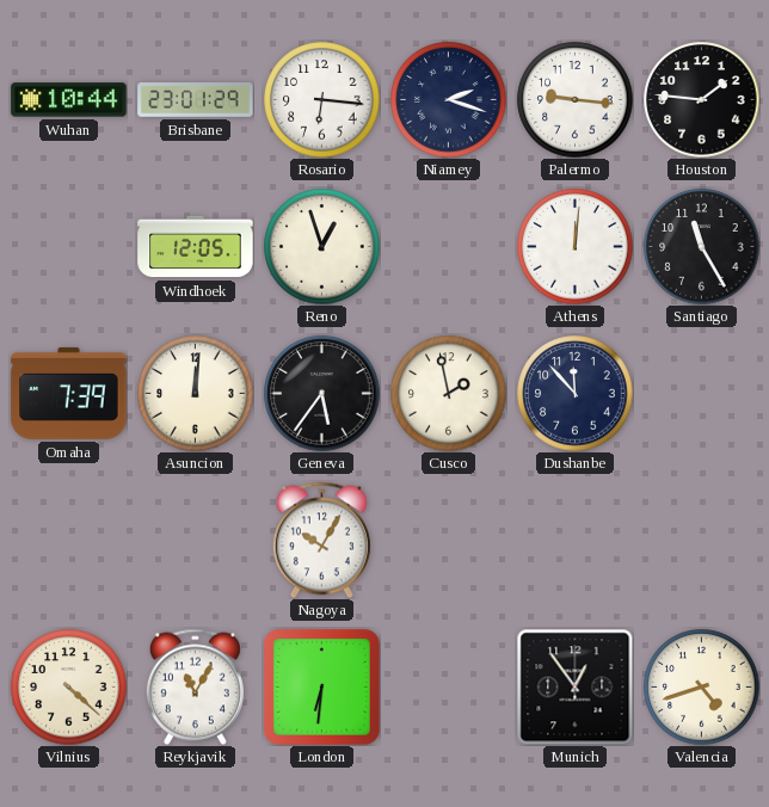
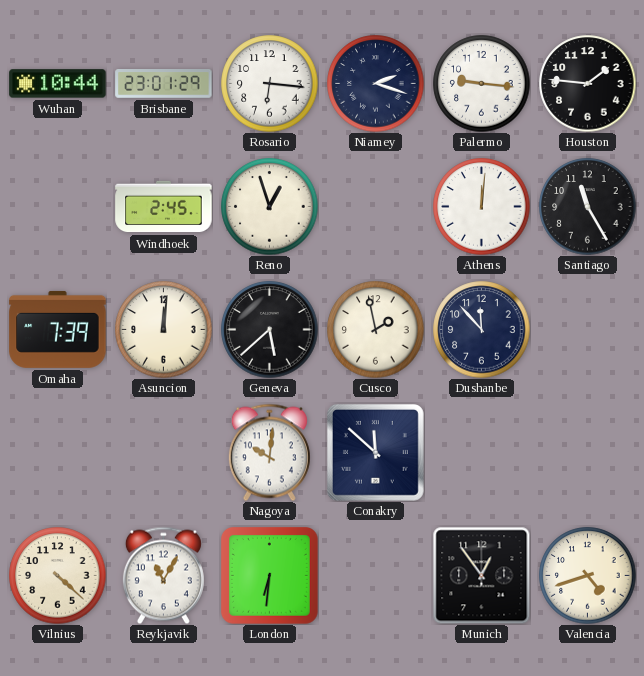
Windhoek: 12:05 -> 2:45
Geneva: 5:36 -> 5:38
Nagoya: 10:05 -> 10:01
Conakry: none -> 11:52
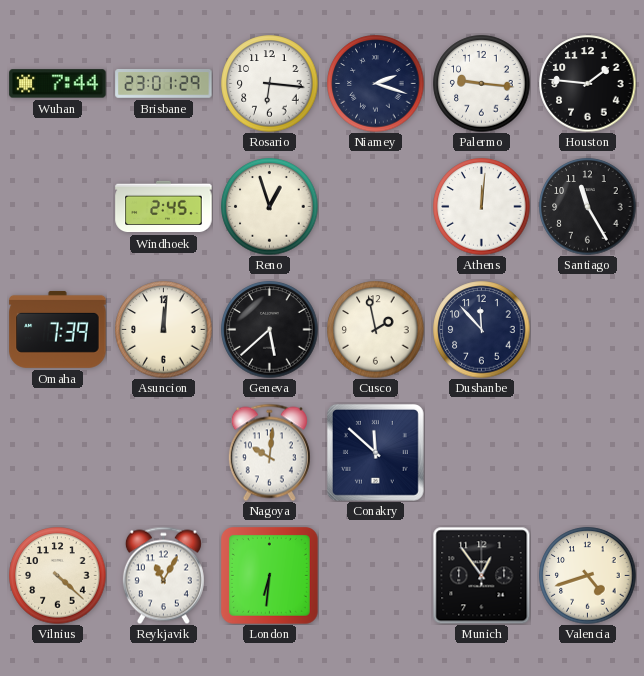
Wuhan: 10:44 -> 7:44
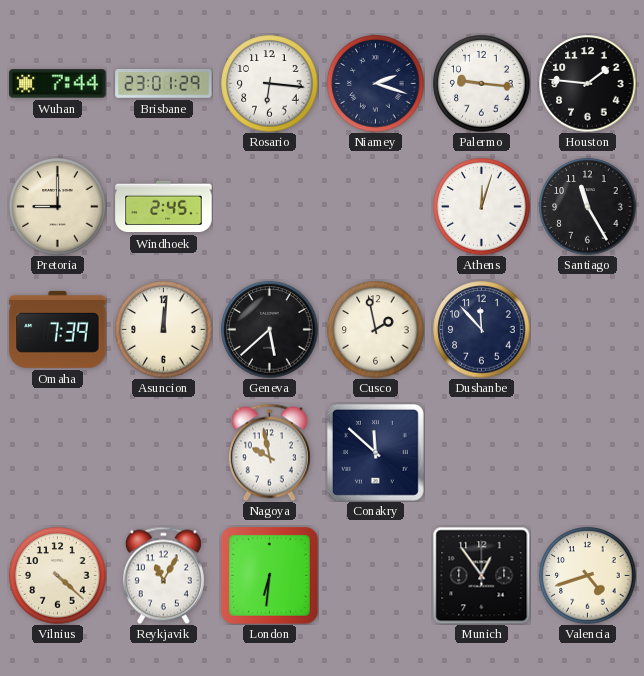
Pretoria: none -> 9:00
Reno: 12:57 -> none
Athens: 12:01 -> 12:03
Nagoya: 10:01 -> 9:58
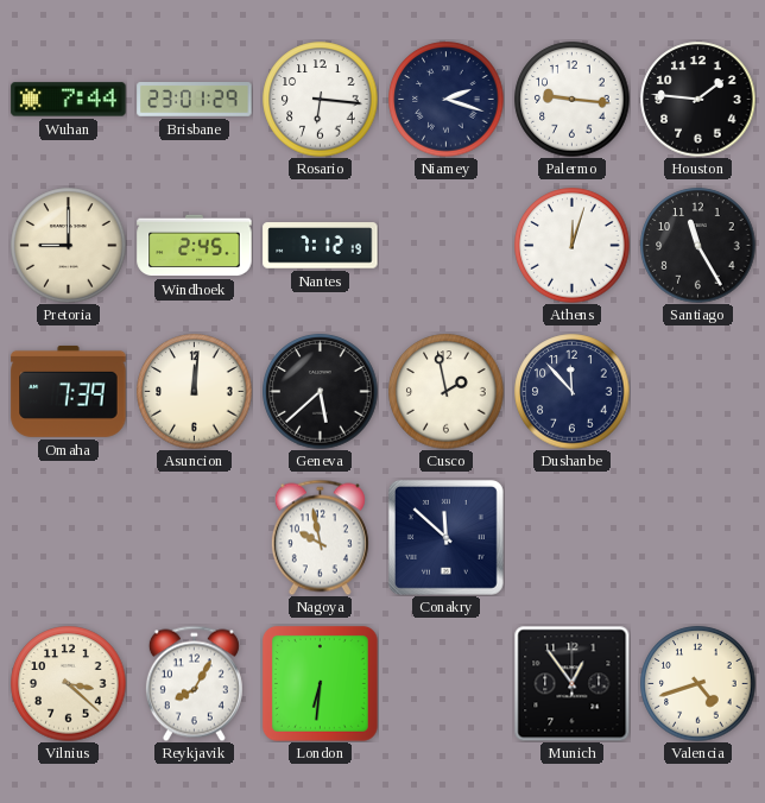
Nantes: none -> 7:12
Vilnius: 4:22 -> 3:22
Reykjavik: 11:05 -> 8:05
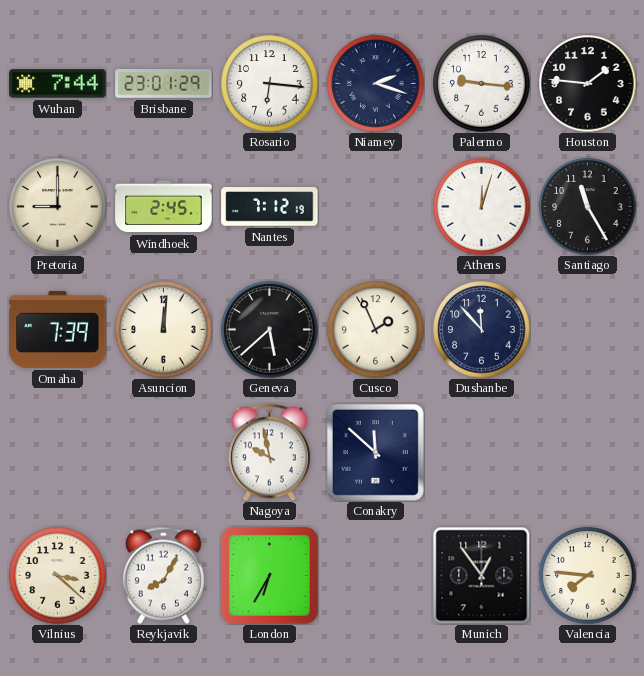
Cusco: 1:58 -> 1:56
London: 6:31 -> 6:35
Valencia: 4:42 -> 7:46
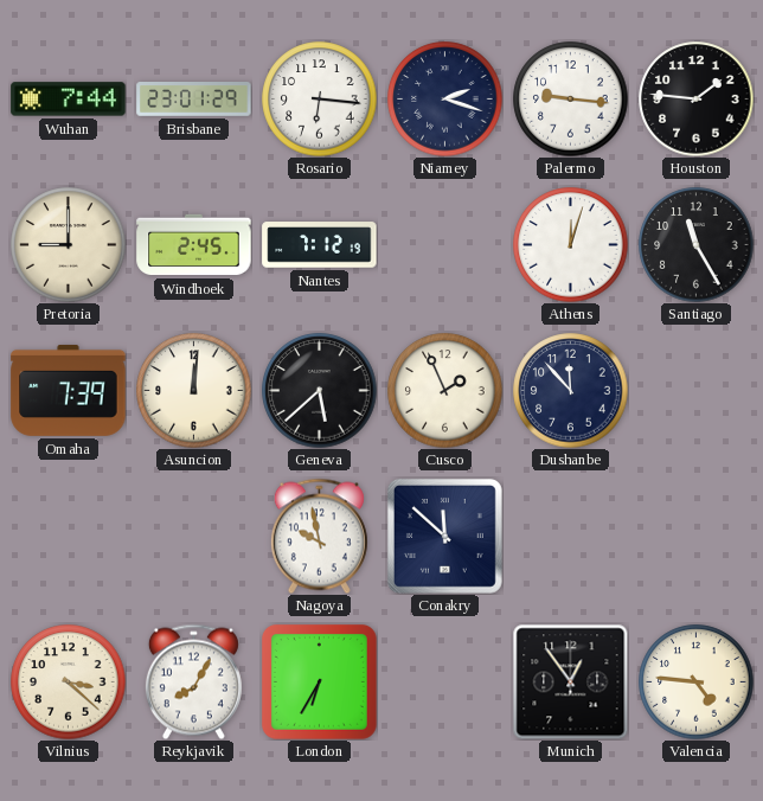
Valencia: 7:46 -> 4:46
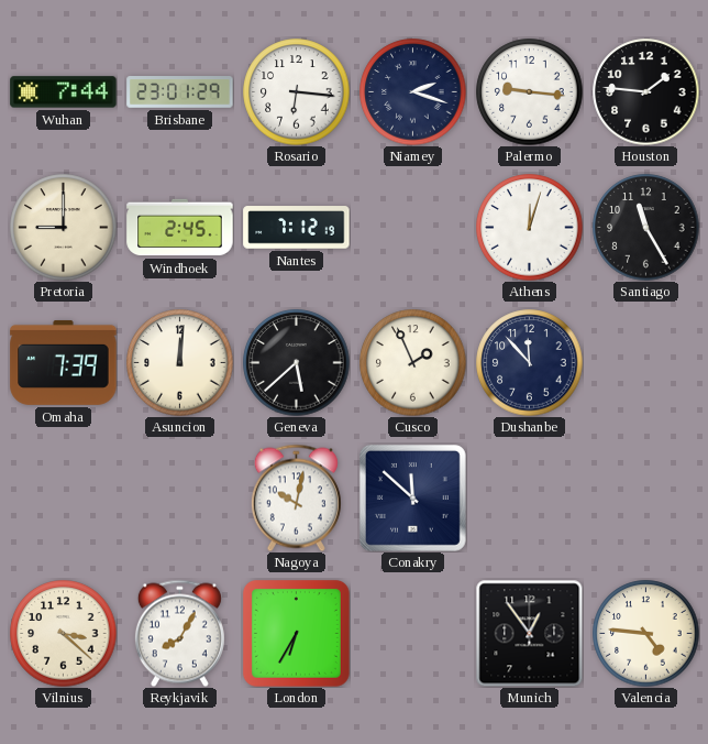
Nagoya: 9:58 -> 10:02
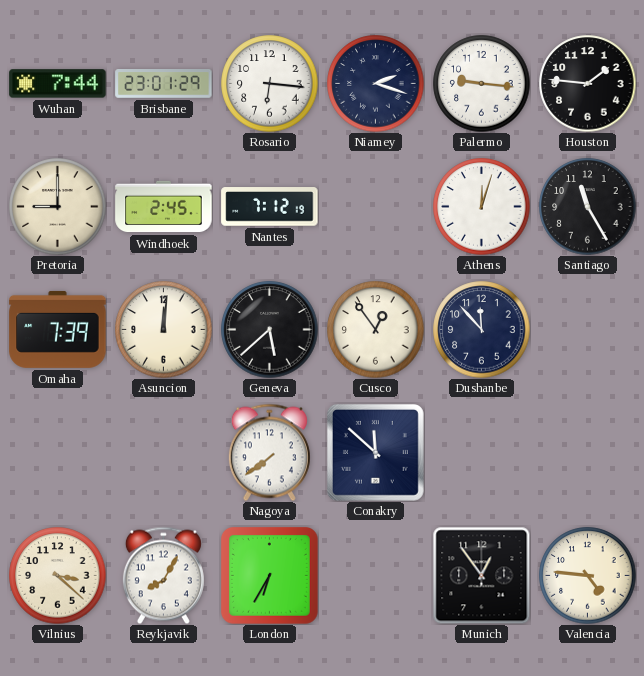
Cusco: 1:56 -> 12:54
Nagoya: 10:02 -> 7:39
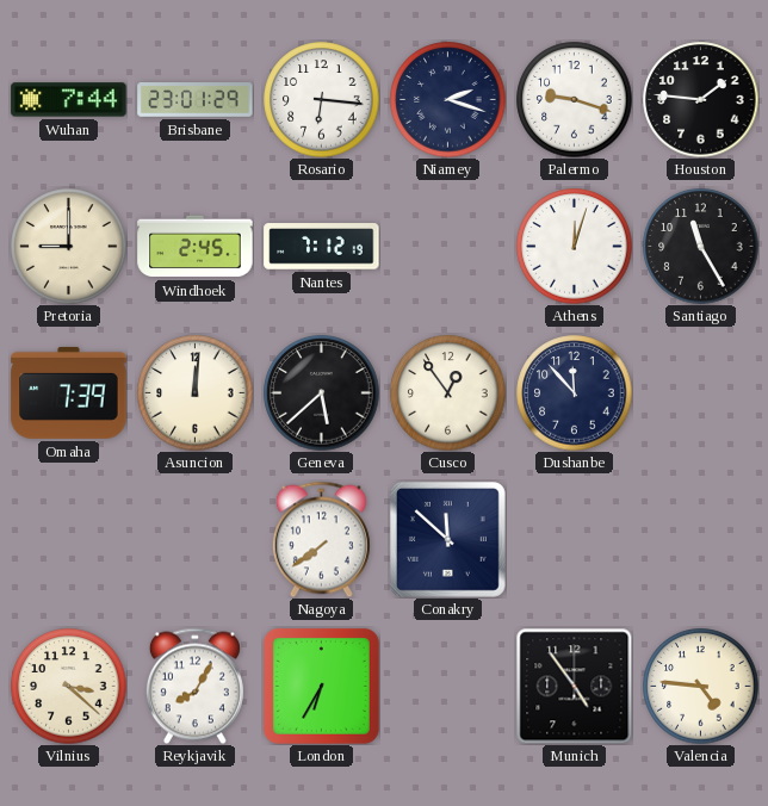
Palermo: 9:16 -> 9:18
Munich: 12:54 -> 4:54
